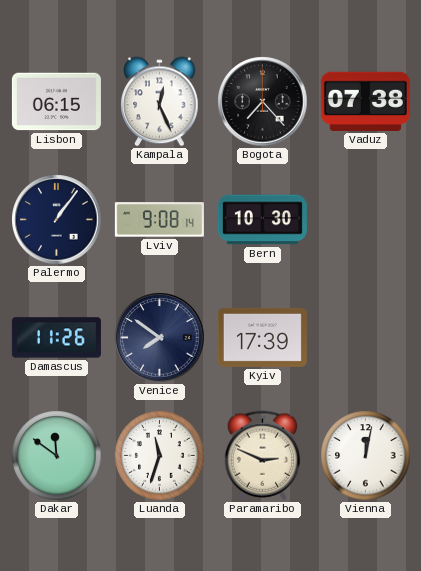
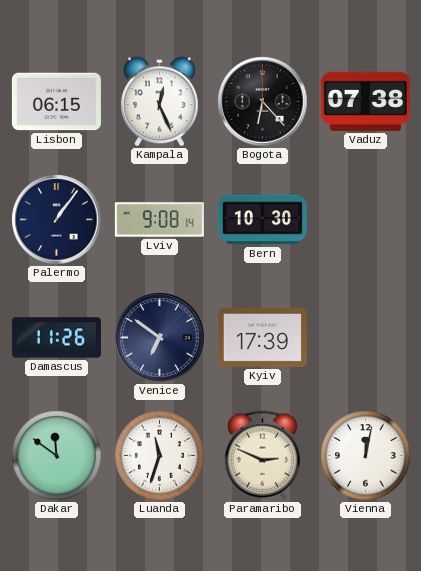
Bogota: 7:23 -> 6:23
Venice: 7:51 -> 6:51
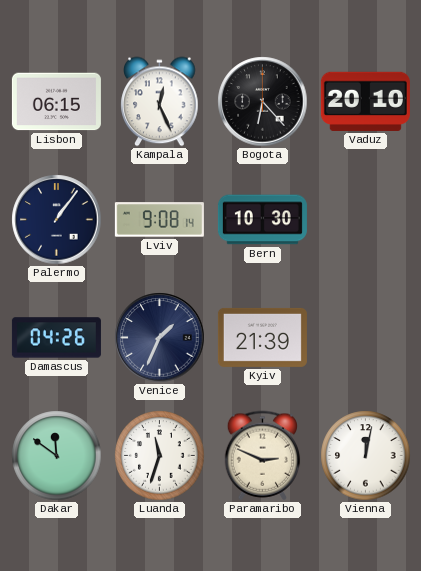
Vaduz: 07:38 -> 20:10
Damascus: 11:26 -> 04:26
Venice: 6:51 -> 1:34
Kyiv: 17:39 -> 21:39
